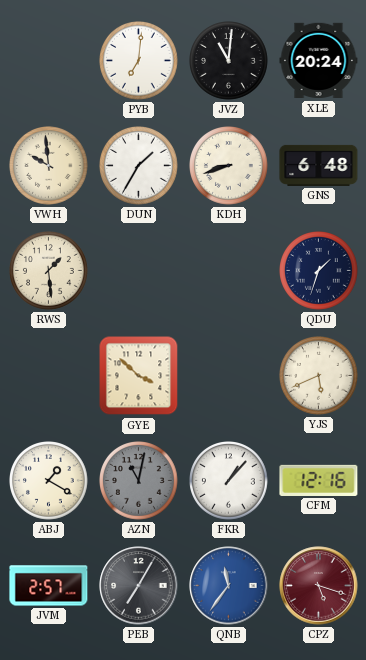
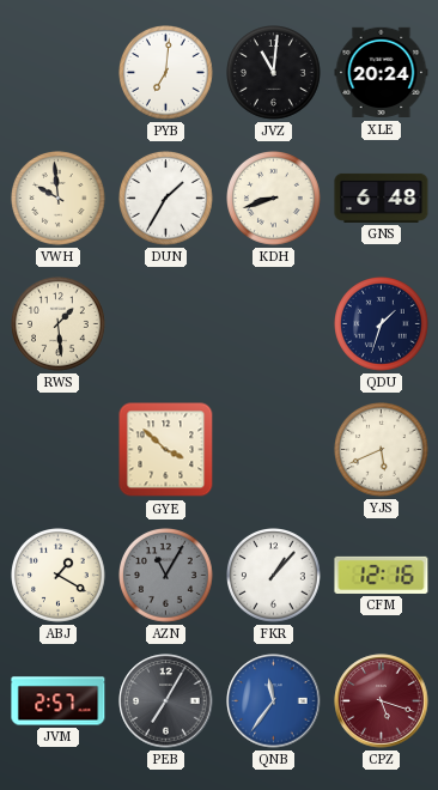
AZN: 11:02 -> 11:05
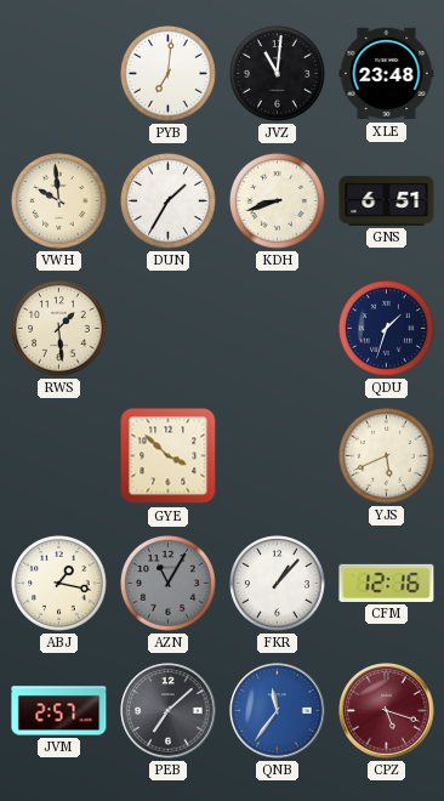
XLE: 20:24 -> 23:48
GNS: 6:48 -> 6:51
ABJ: 1:20 -> 1:17
PEB: 7:05 -> 7:08
